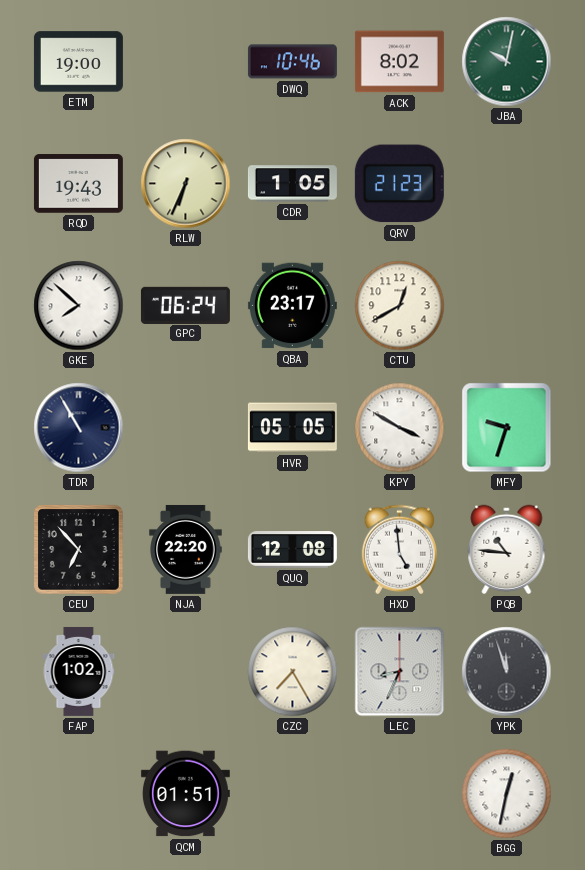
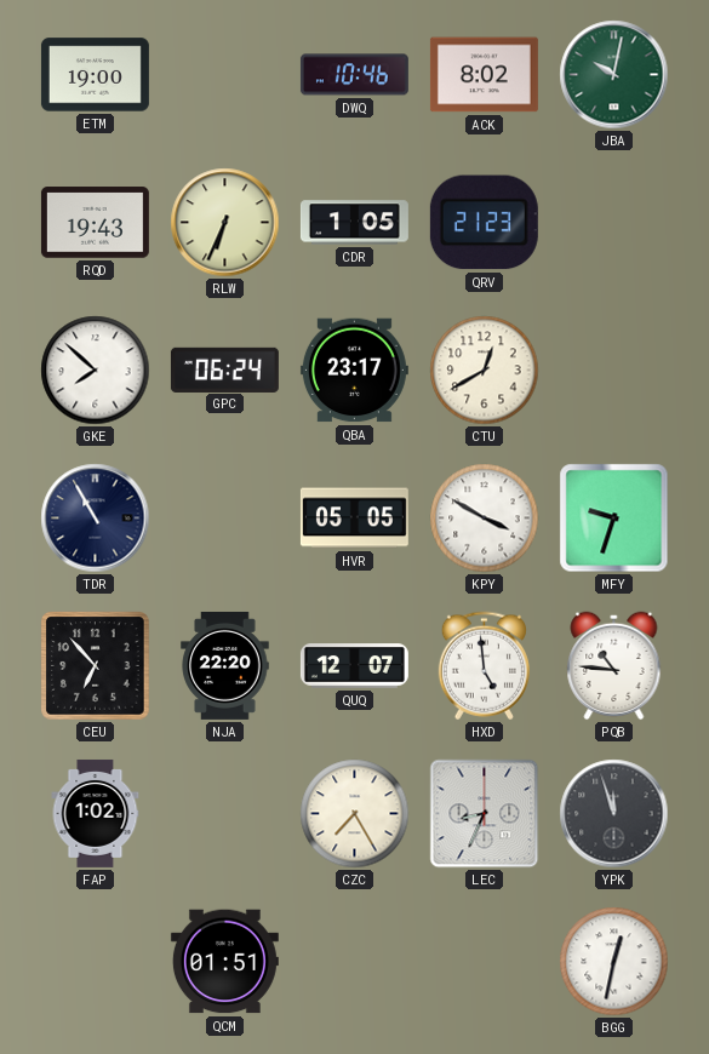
QUQ: 12:08 -> 12:07
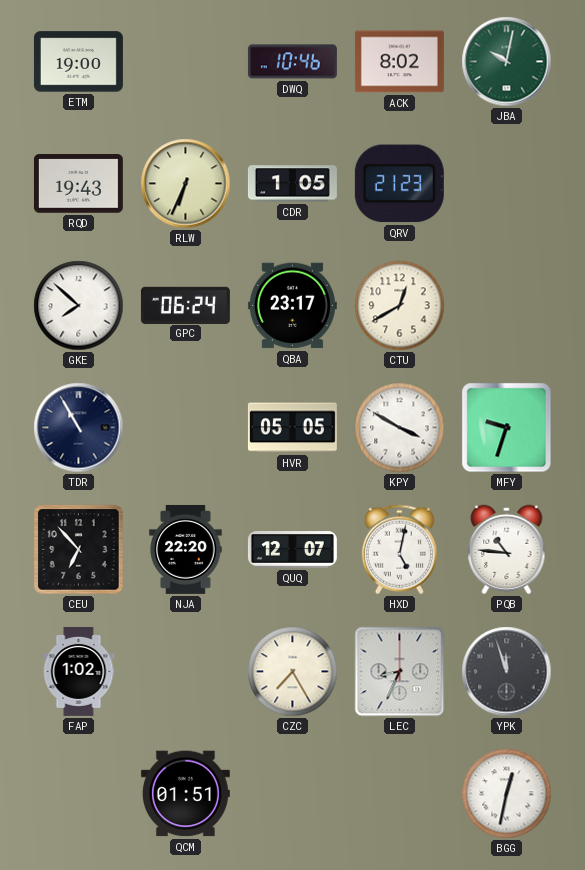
HXD: 4:59 -> 5:02
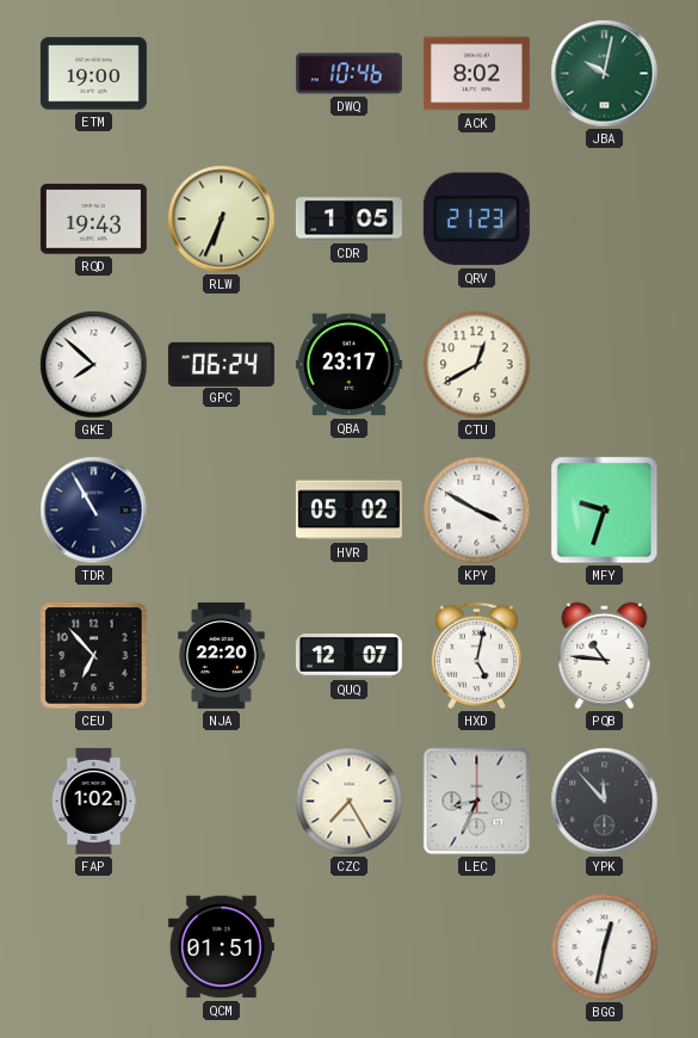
HVR: 05:05 -> 05:02
YPK: 11:57 -> 11:53
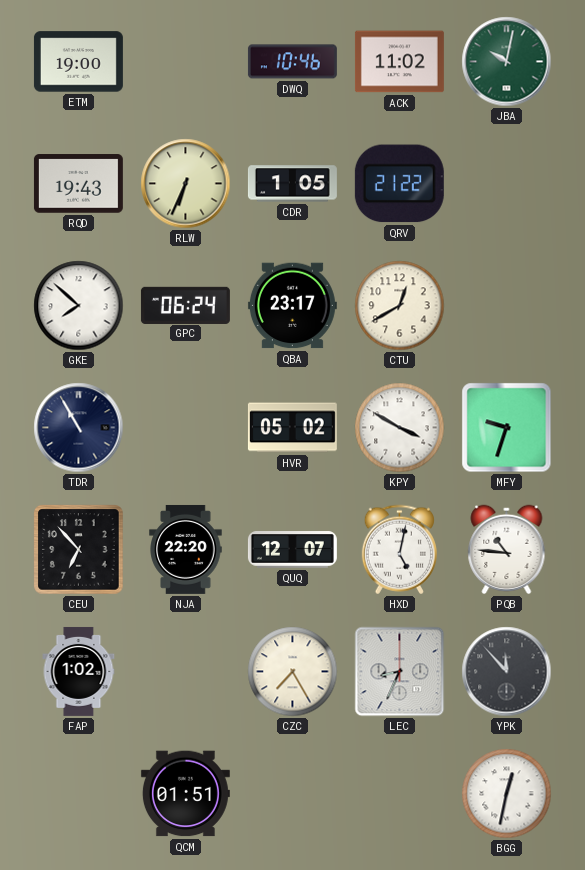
ACK: 8:02 -> 11:02
QRV: 21:23 -> 21:22
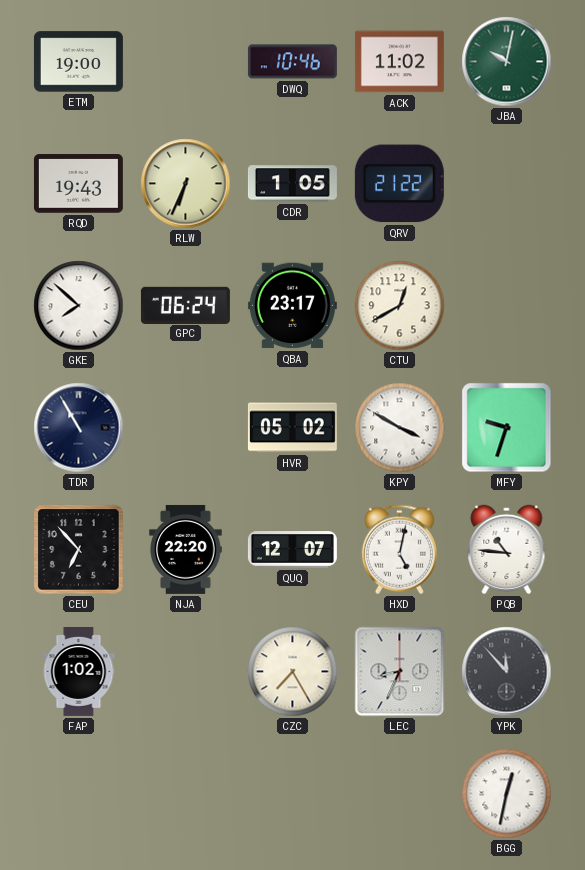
QCM: 01:51 -> none
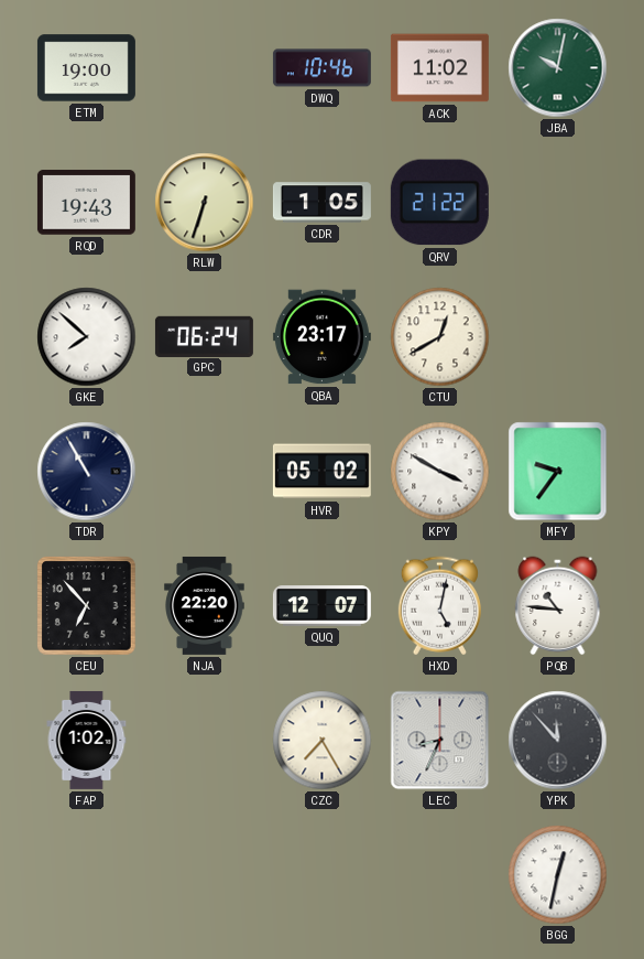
RLW: 6:34 -> 6:33
MFY: 9:33 -> 9:36
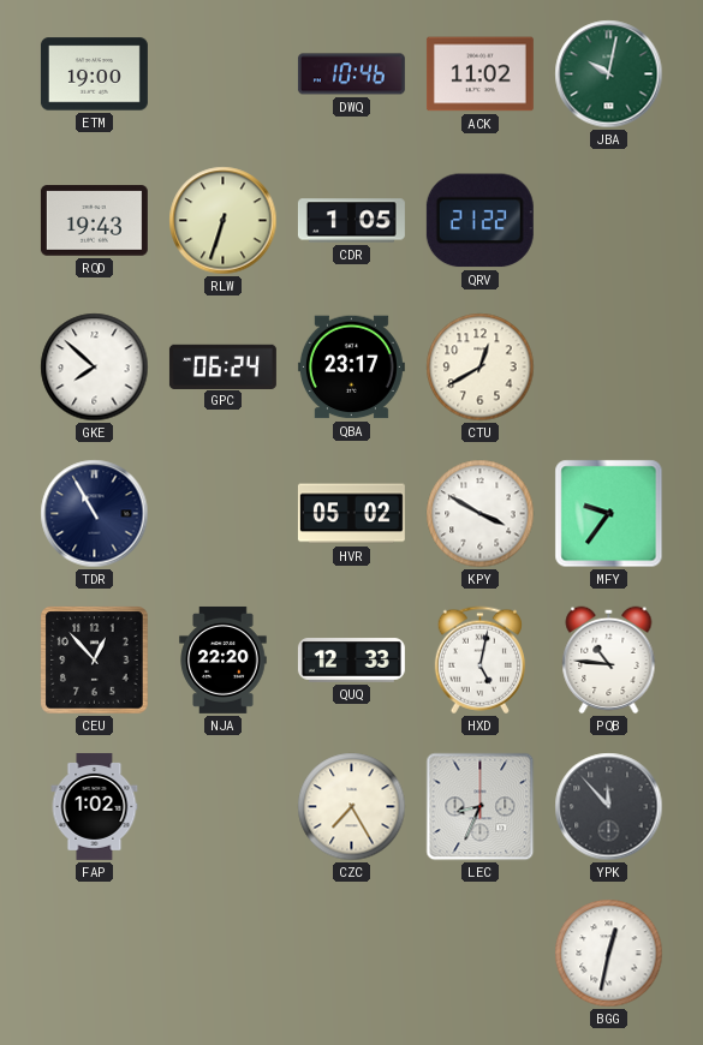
CEU: 6:53 -> 12:53
QUQ: 12:07 -> 12:33
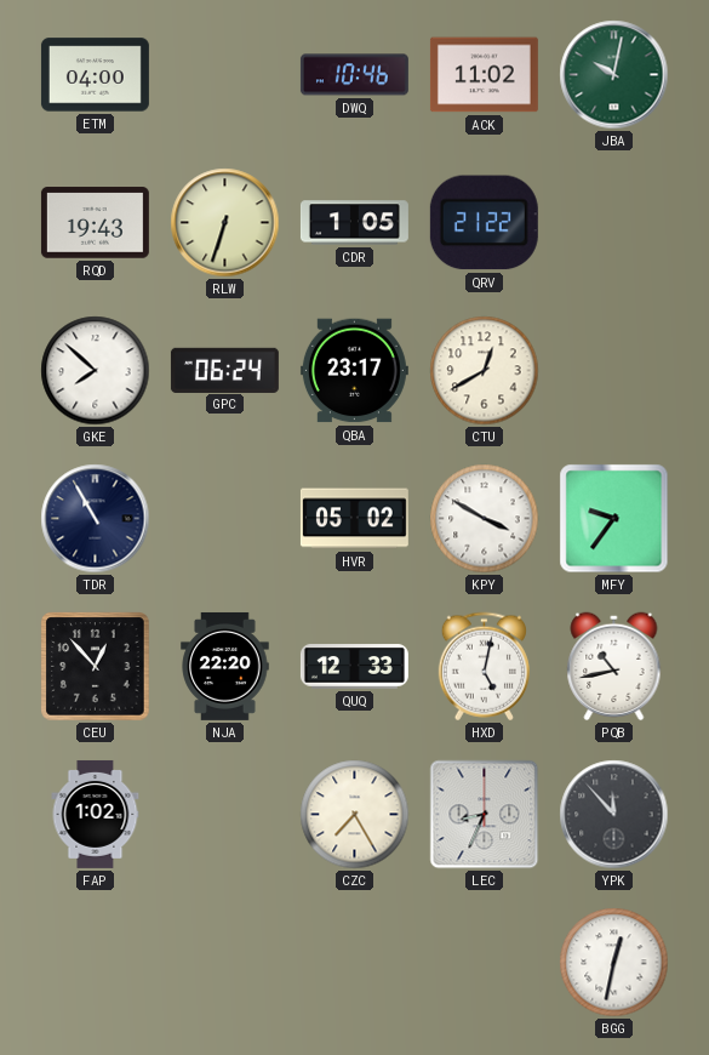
ETM: 19:00 -> 04:00
PQB: 10:46 -> 10:43
